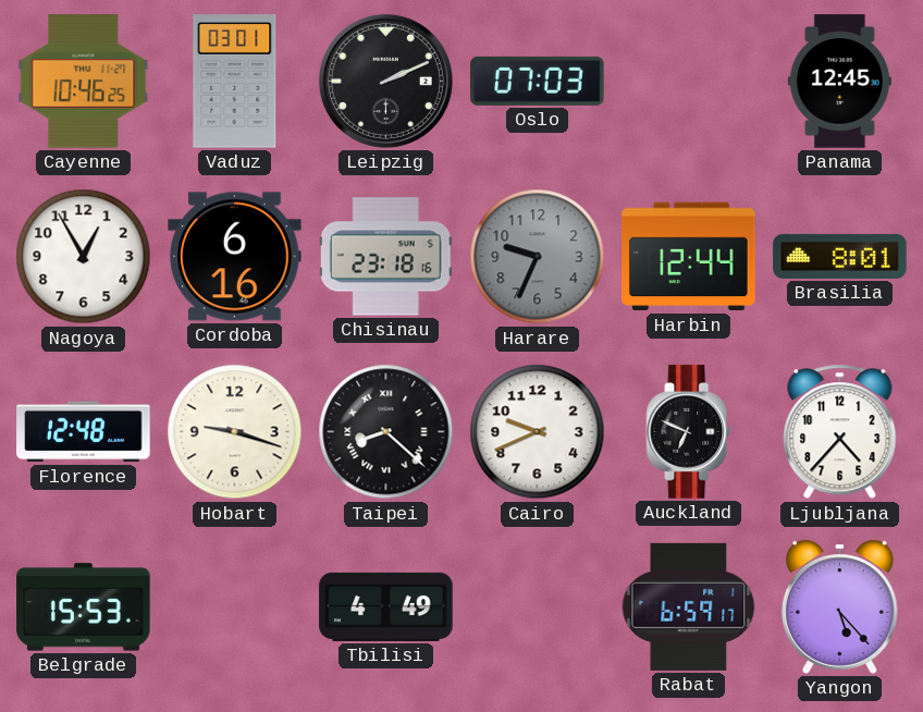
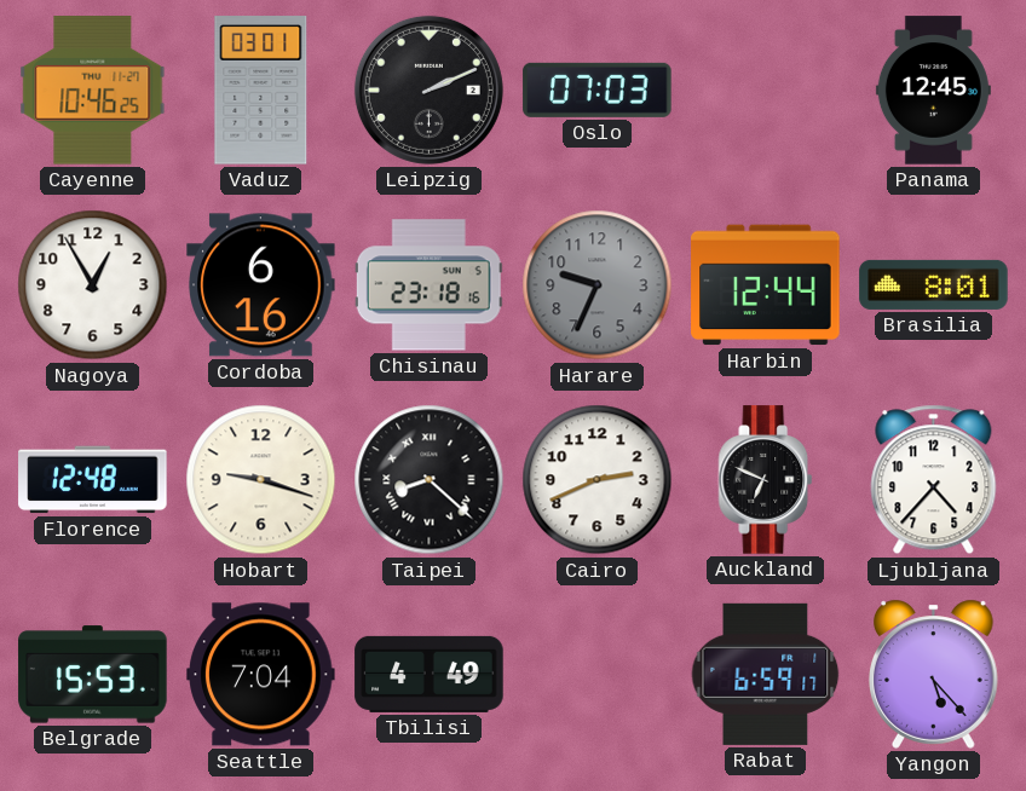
Cairo: 9:41 -> 2:41
Seattle: none -> 7:04
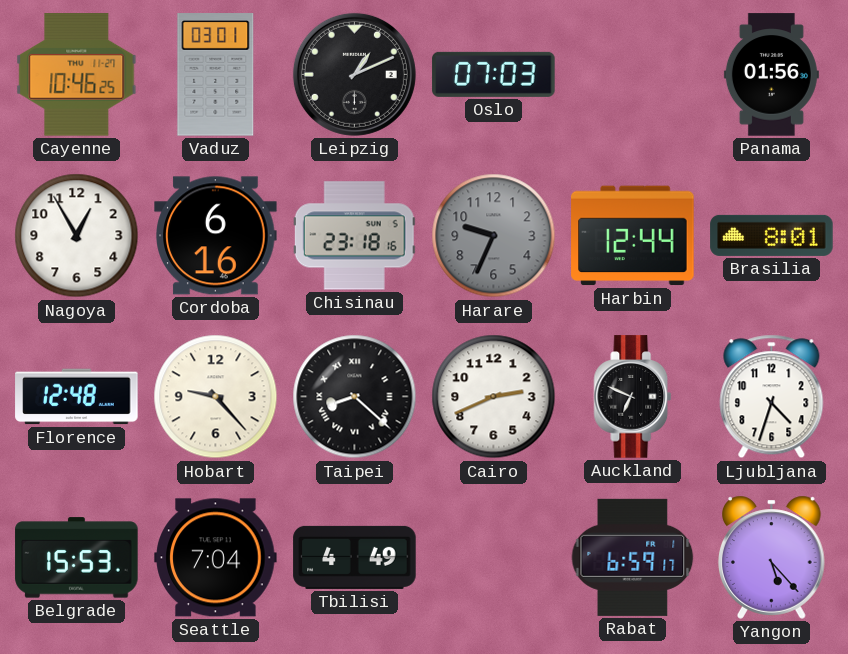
Leipzig: 2:11 -> 1:11
Panama: 12:45 -> 01:56
Hobart: 9:18 -> 9:23
Ljubljana: 4:37 -> 4:33
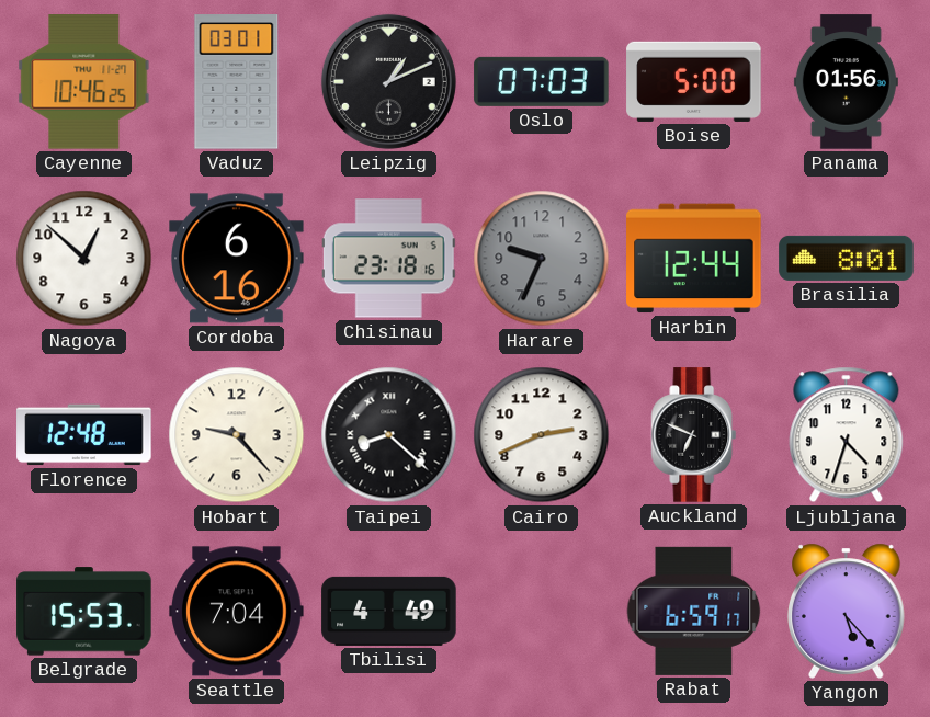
Boise: none -> 5:00
Nagoya: 12:55 -> 12:52
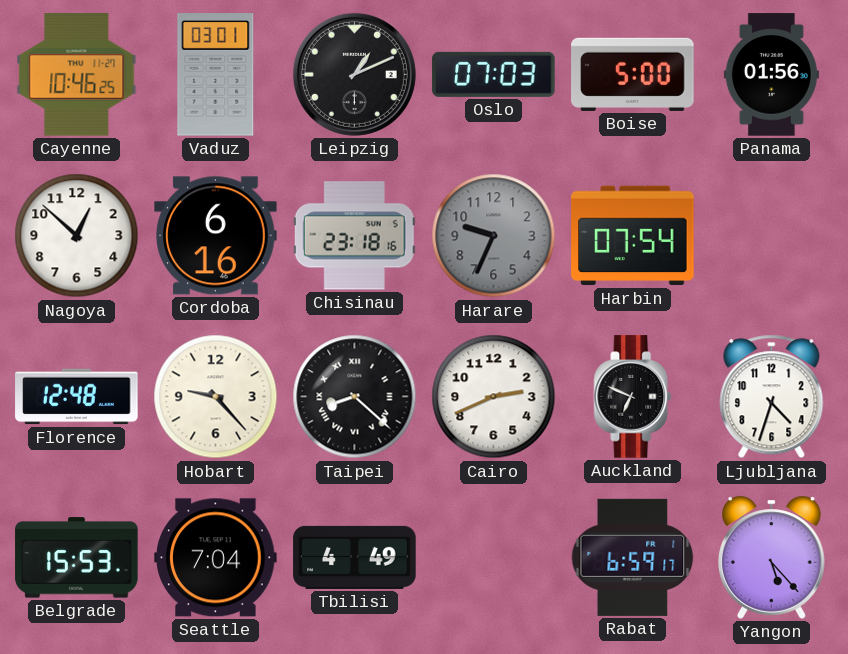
Harbin: 12:44 -> 07:54
Brasilia: 8:01 -> none
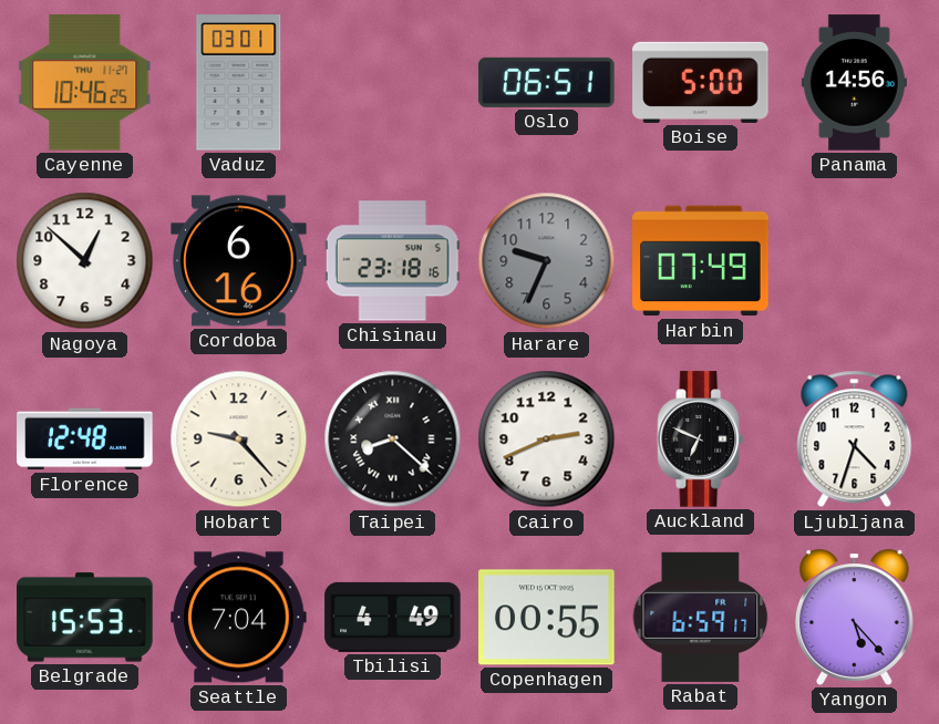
Leipzig: 1:11 -> none
Oslo: 07:03 -> 06:51
Panama: 01:56 -> 14:56
Harbin: 07:54 -> 07:49
Copenhagen: none -> 00:55
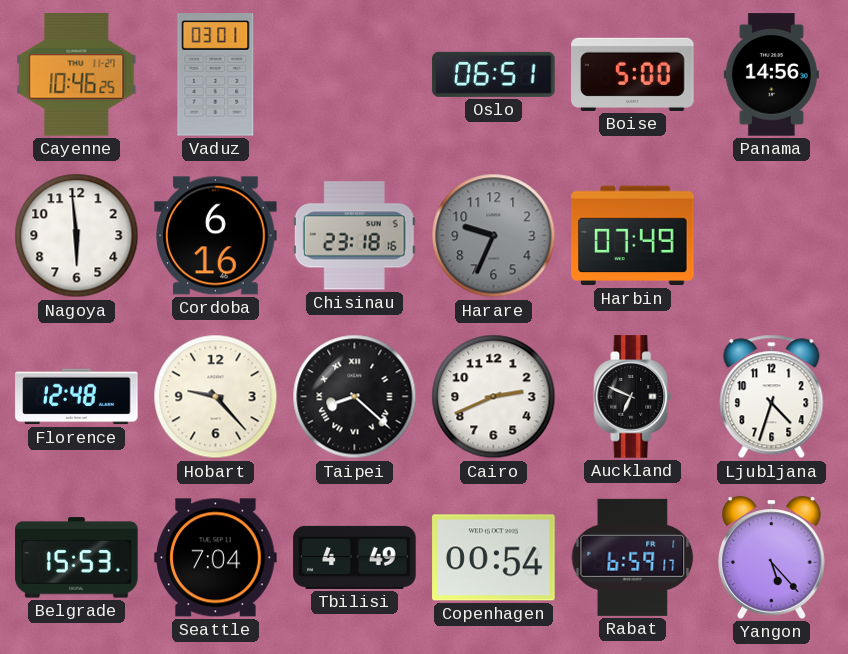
Nagoya: 12:52 -> 5:59
Copenhagen: 00:55 -> 00:54
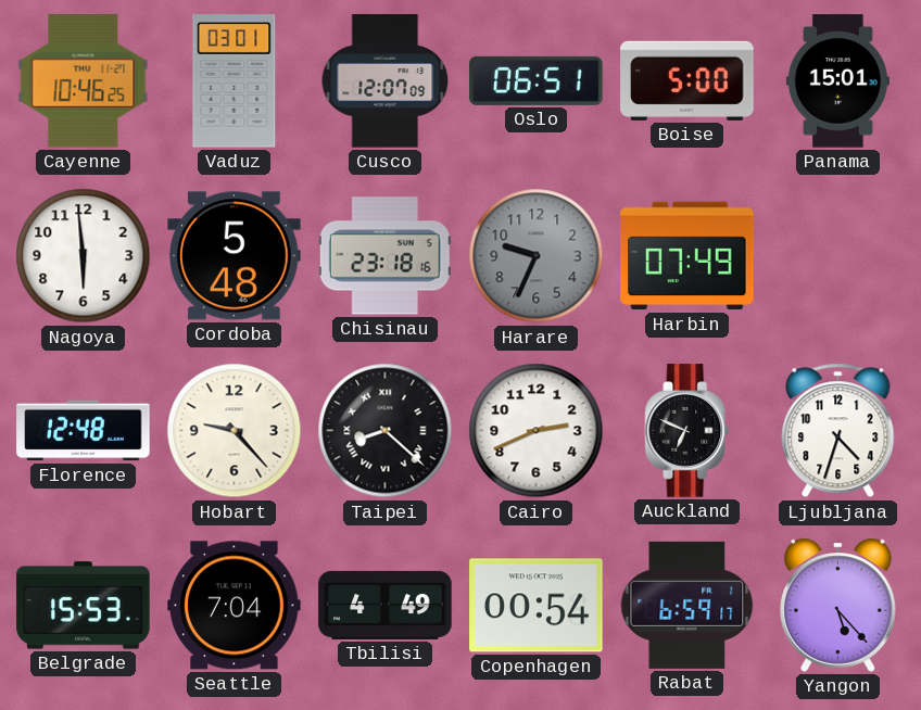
Cusco: none -> 12:07
Panama: 14:56 -> 15:01
Cordoba: 6:16 -> 5:48
